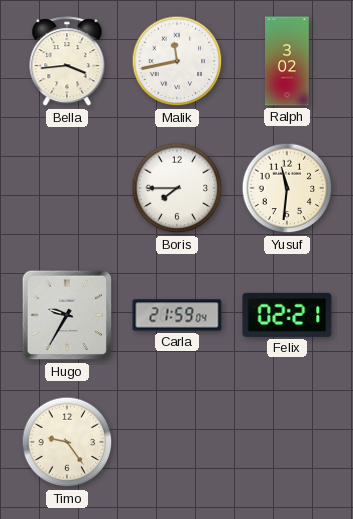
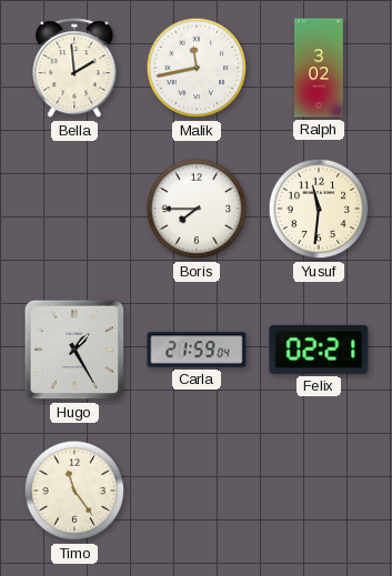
Bella: 3:44 -> 1:59
Hugo: 9:35 -> 1:25
Timo: 9:24 -> 11:24
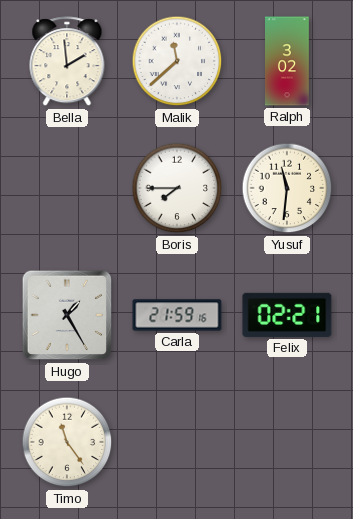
Malik: 11:43 -> 11:38
Carla: 21:59:04 -> 21:59:16
